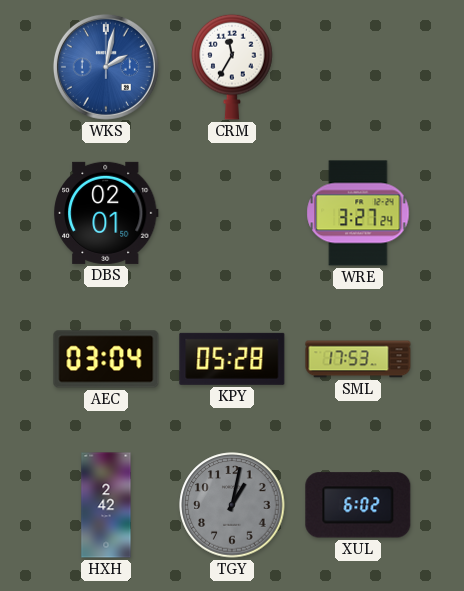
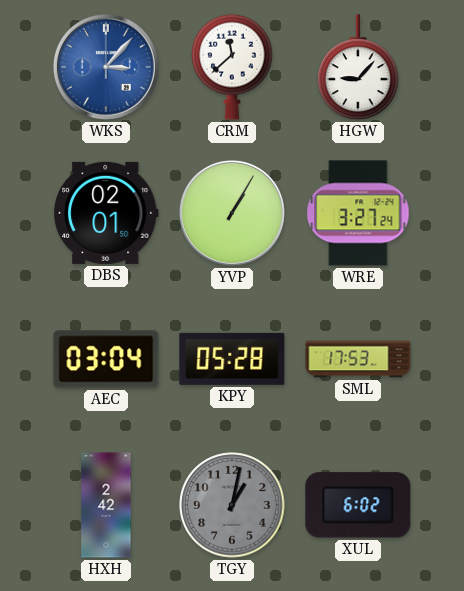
WKS: 2:02 -> 3:07
CRM: 11:35 -> 11:38
HGW: none -> 9:07
YVP: none -> 1:05
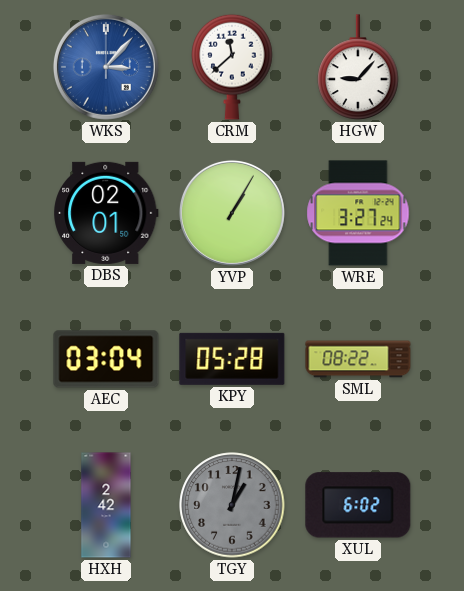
SML: 17:53 -> 08:22
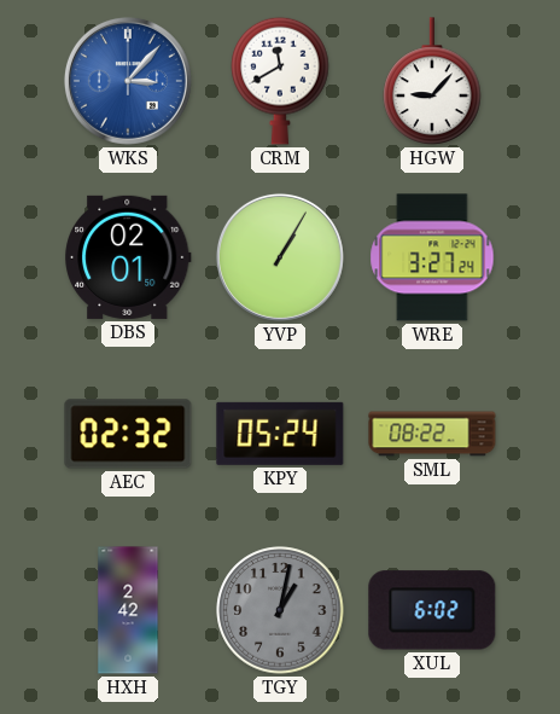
CRM: 11:38 -> 11:40
AEC: 03:04 -> 02:32
KPY: 05:28 -> 05:24
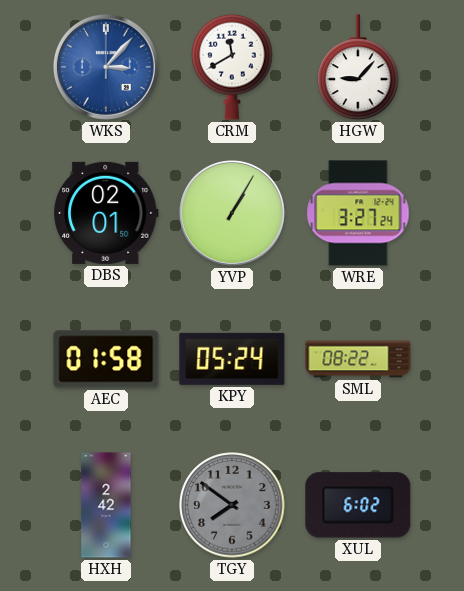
AEC: 02:32 -> 01:58
TGY: 1:02 -> 7:51
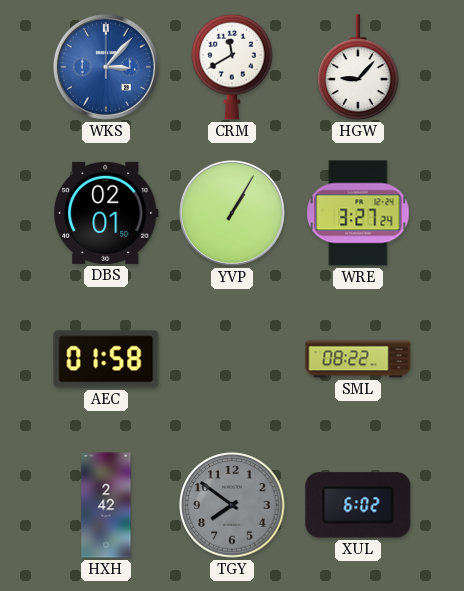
KPY: 05:24 -> none
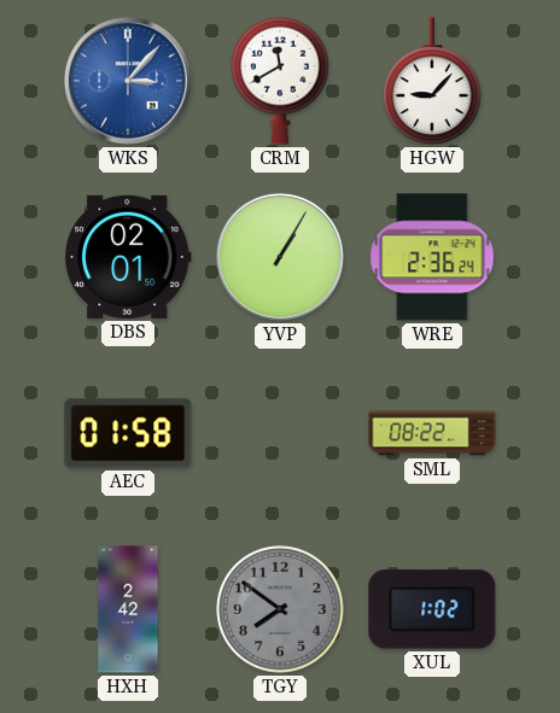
WRE: 3:27 -> 2:36
XUL: 6:02 -> 1:02
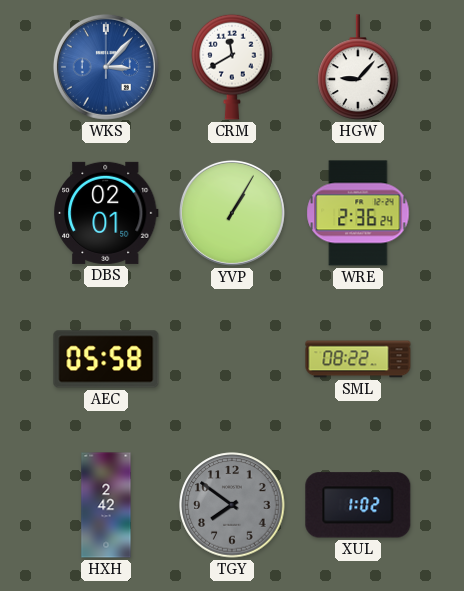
AEC: 01:58 -> 05:58
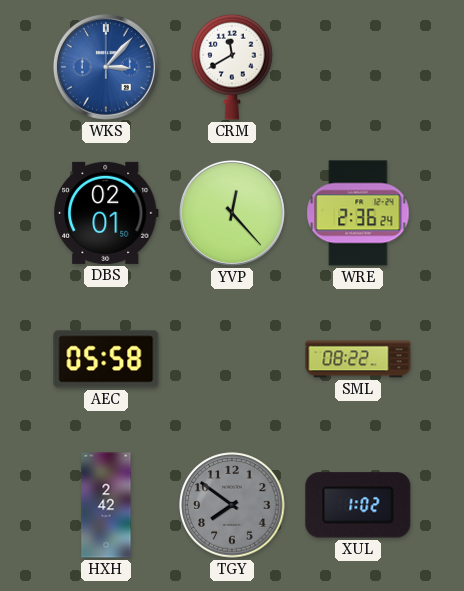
HGW: 9:07 -> none
YVP: 1:05 -> 12:23
